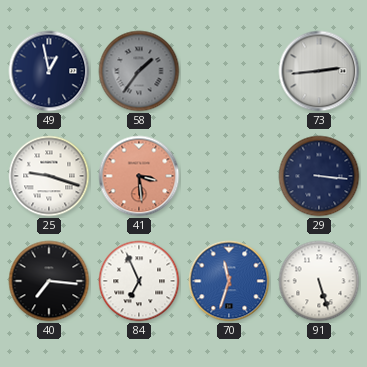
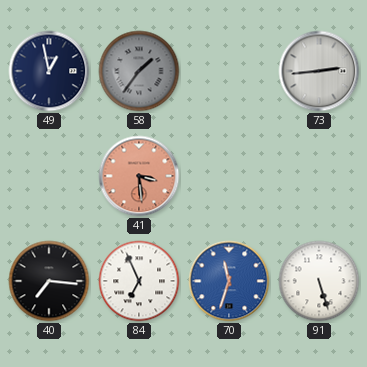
25: 9:18 -> none
29: 3:16 -> none
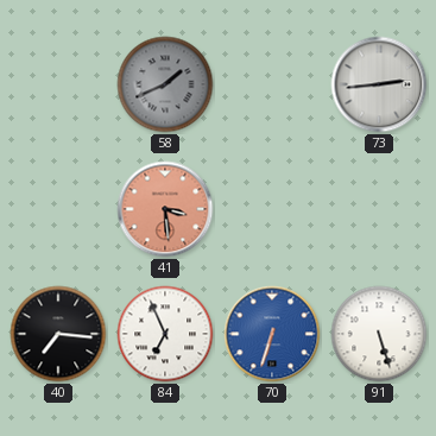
49: 12:58 -> none
58: 1:36 -> 1:41
70: 11:33 -> 6:33
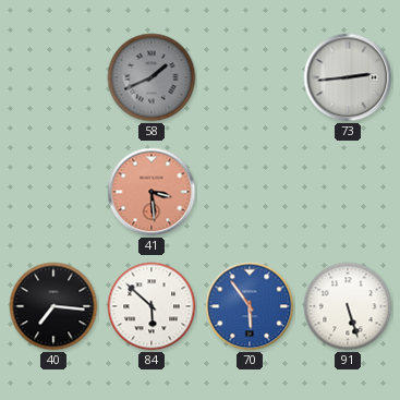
84: 6:56 -> 5:52
70: 6:33 -> 5:54
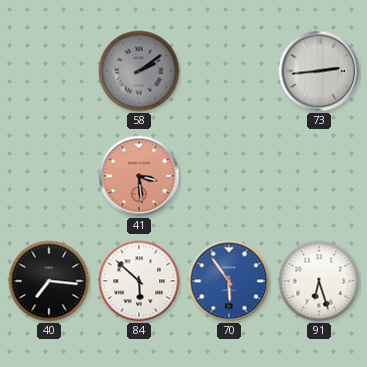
58: 1:41 -> 2:09
91: 5:27 -> 6:27
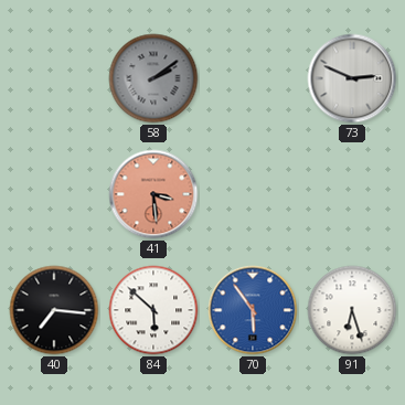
73: 2:44 -> 2:49
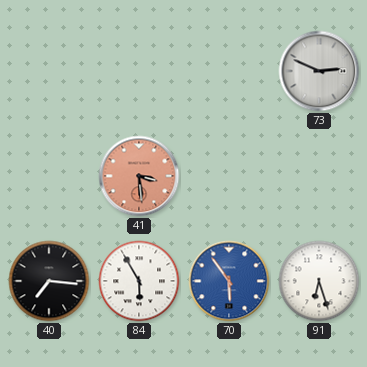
58: 2:09 -> none
84: 5:52 -> 5:55
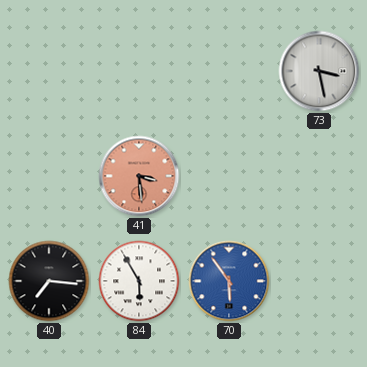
73: 2:49 -> 3:28
91: 6:27 -> none
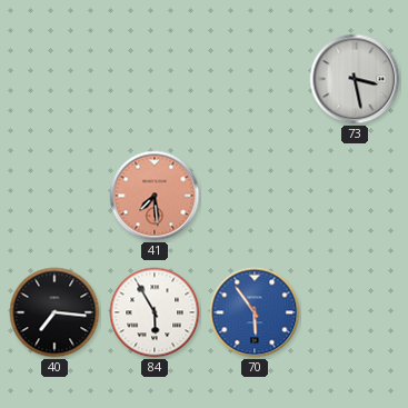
41: 3:29 -> 7:29
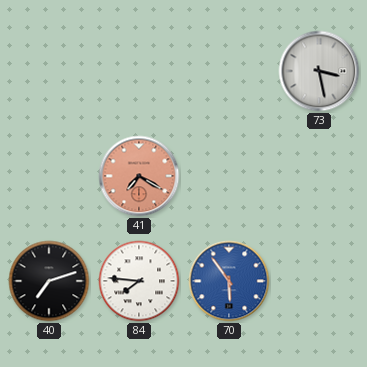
41: 7:29 -> 7:20
40: 7:16 -> 7:12
84: 5:55 -> 7:46
